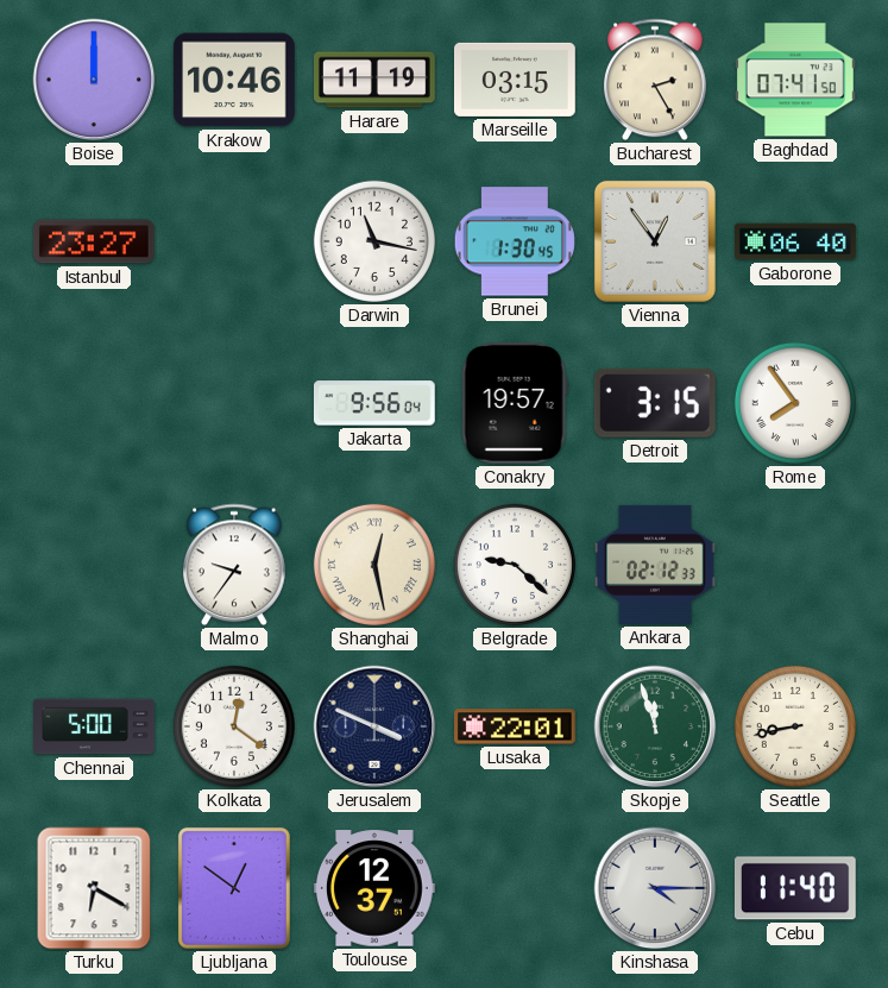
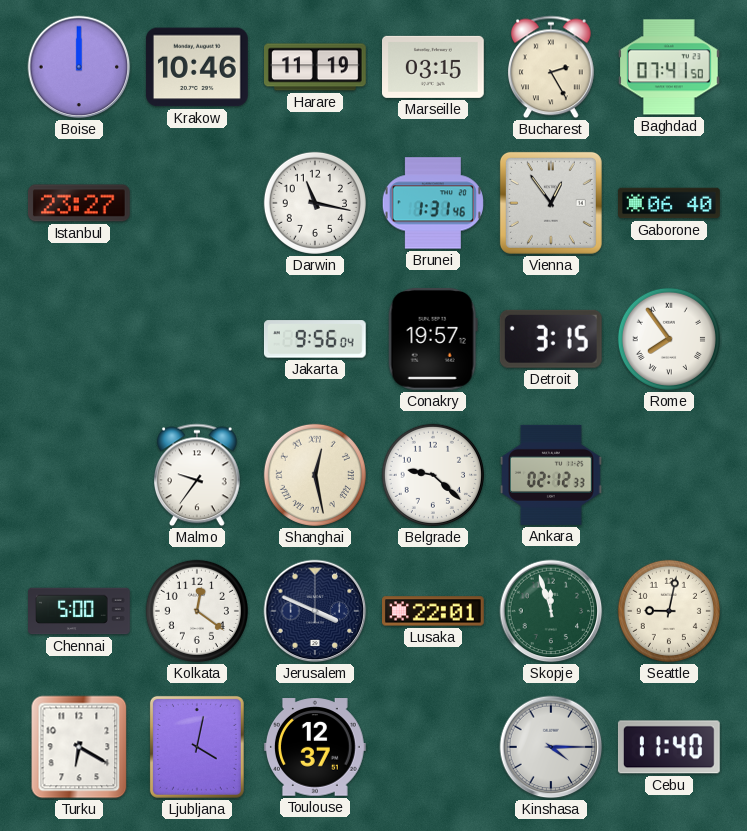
Brunei: 1:30 -> 1:31
Seattle: 8:43 -> 9:02
Ljubljana: 12:51 -> 4:02
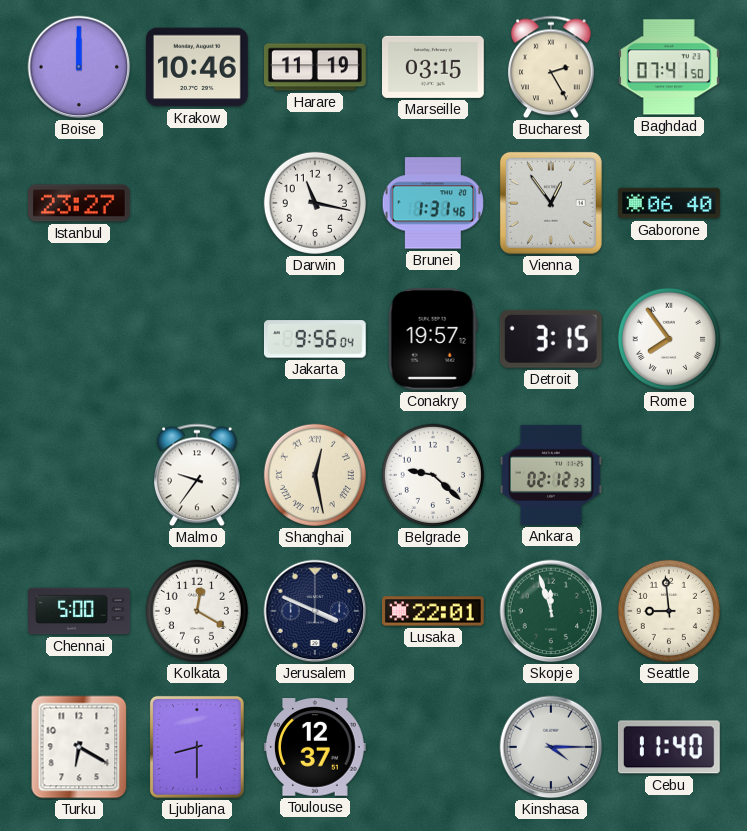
Kolkata: 12:21 -> 12:20
Seattle: 9:02 -> 8:59
Ljubljana: 4:02 -> 8:30
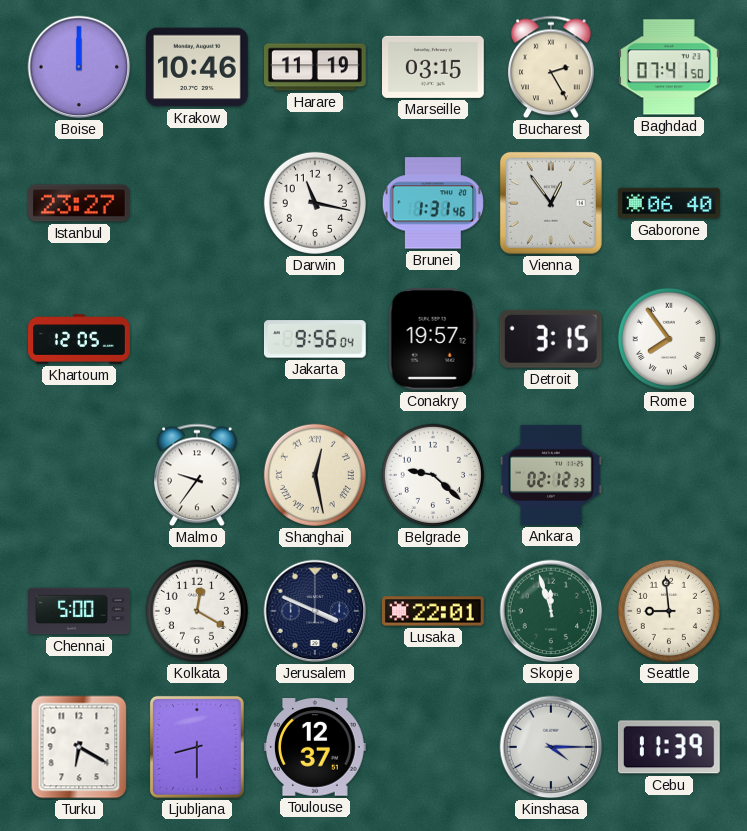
Khartoum: none -> 12:05
Cebu: 11:40 -> 11:39
